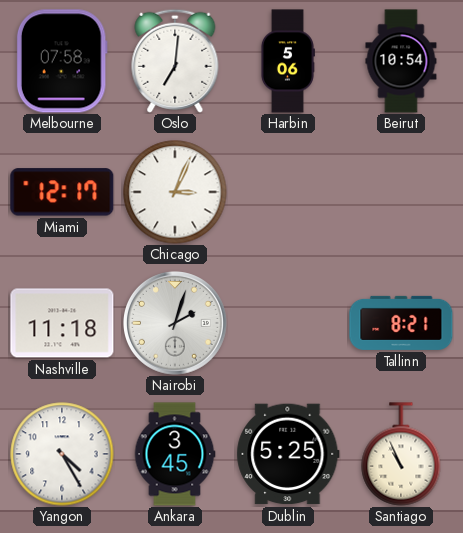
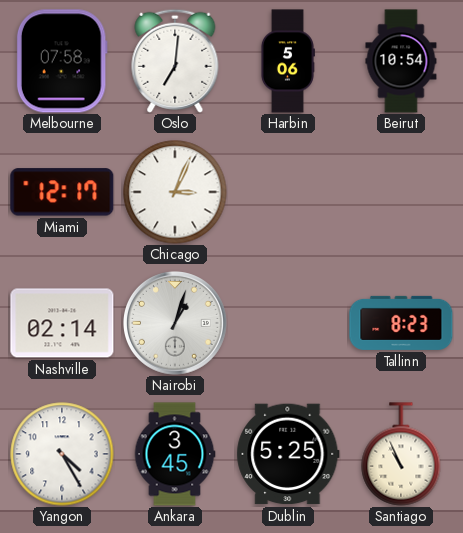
Nashville: 11:18 -> 02:14
Nairobi: 2:03 -> 1:03
Tallinn: 8:21 -> 8:23
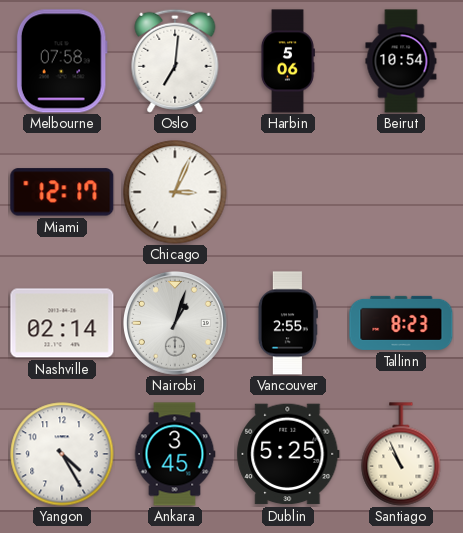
Vancouver: none -> 2:55
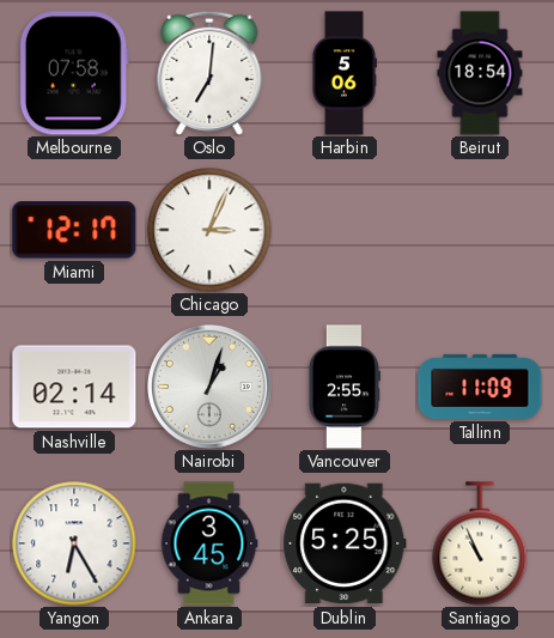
Beirut: 10:54 -> 18:54
Tallinn: 8:23 -> 11:09
Yangon: 4:25 -> 6:25
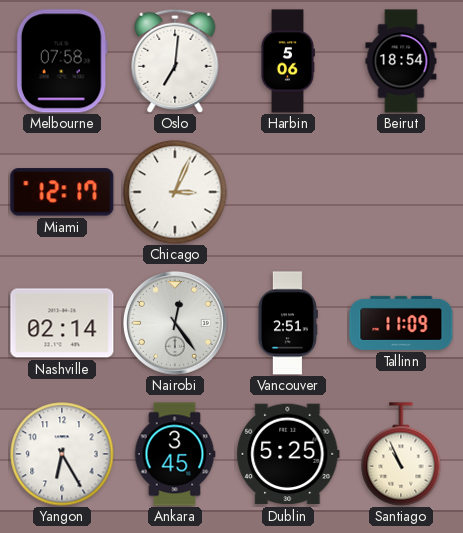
Nairobi: 1:03 -> 12:24
Vancouver: 2:55 -> 2:51
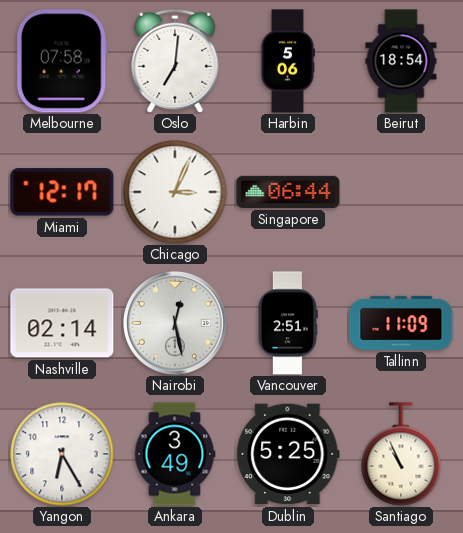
Singapore: none -> 06:44
Nairobi: 12:24 -> 12:28
Ankara: 3:45 -> 3:49
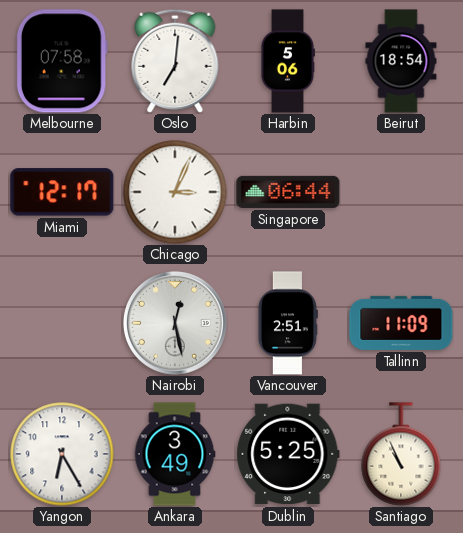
Nashville: 02:14 -> none
